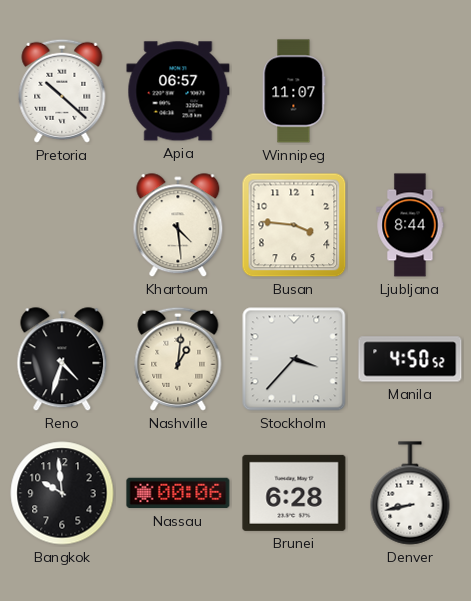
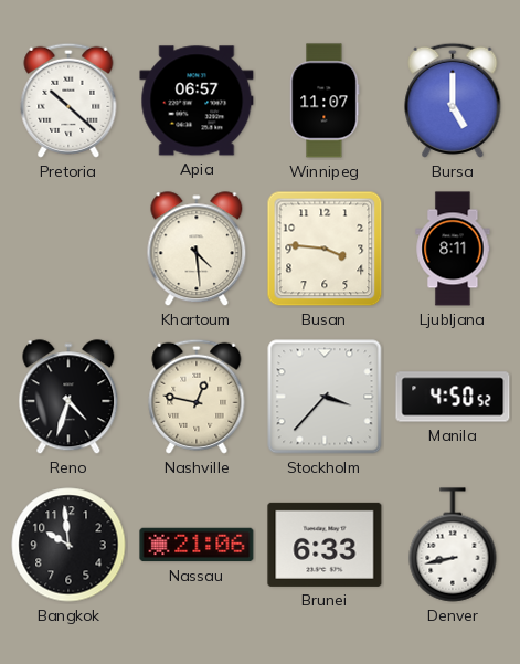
Bursa: none -> 5:00
Ljubljana: 8:44 -> 8:11
Nashville: 1:01 -> 12:47
Nassau: 00:06 -> 21:06
Brunei: 6:28 -> 6:33
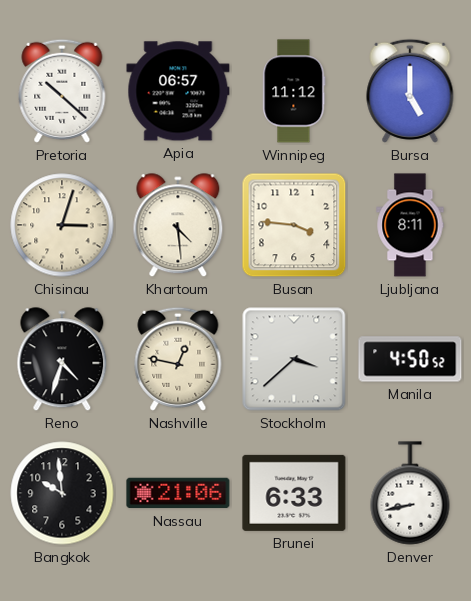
Winnipeg: 11:07 -> 11:12
Chisinau: none -> 3:03
Stockholm: 3:37 -> 3:38
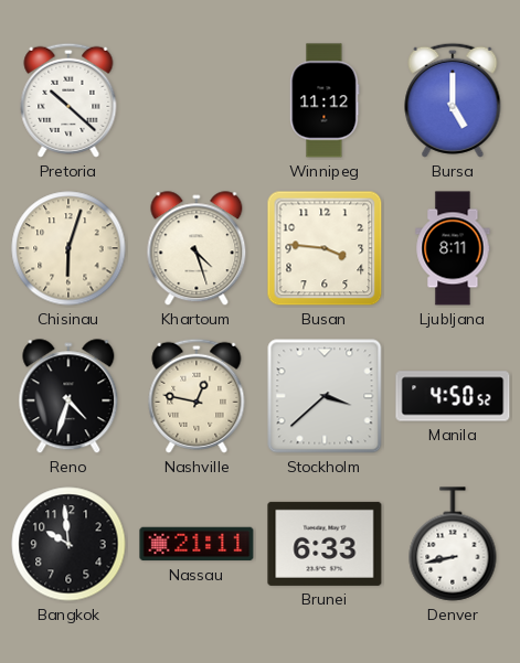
Apia: 06:57 -> none
Chisinau: 3:03 -> 6:03
Khartoum: 4:29 -> 4:27
Nassau: 21:06 -> 21:11
